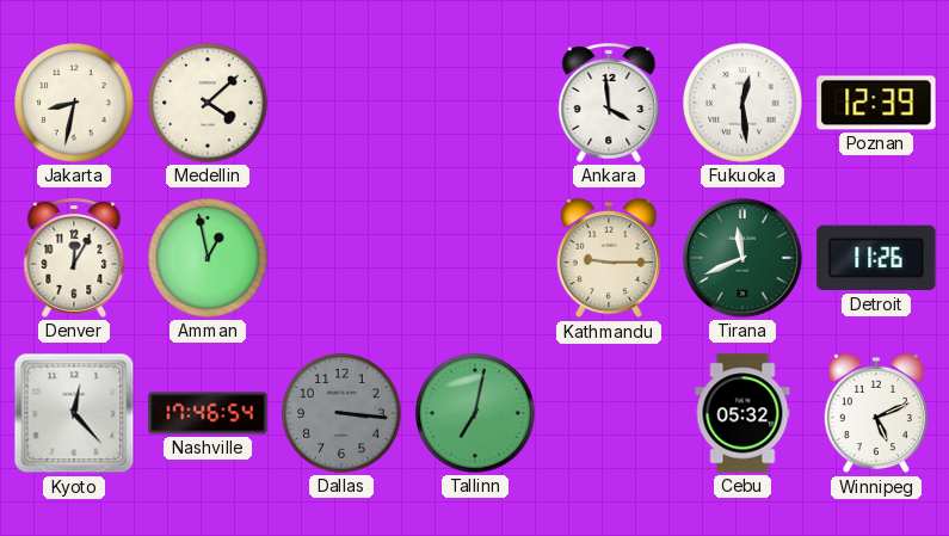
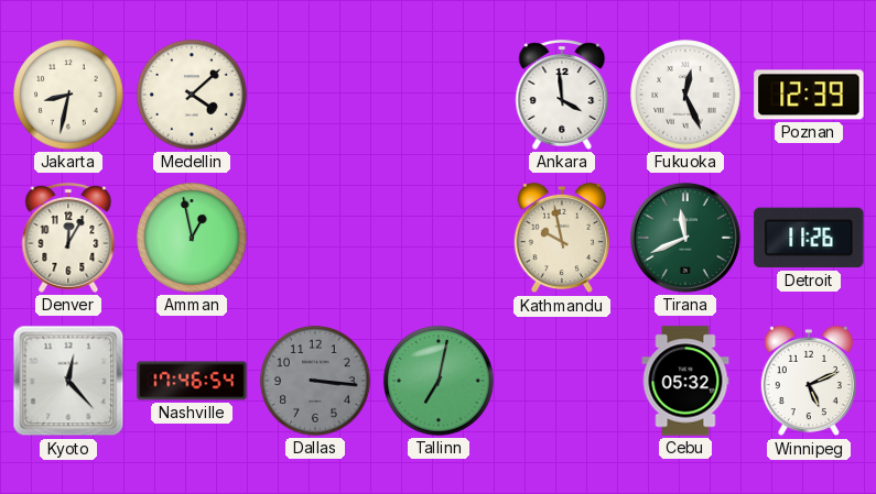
Fukuoka: 12:29 -> 12:26
Kathmandu: 9:15 -> 9:58
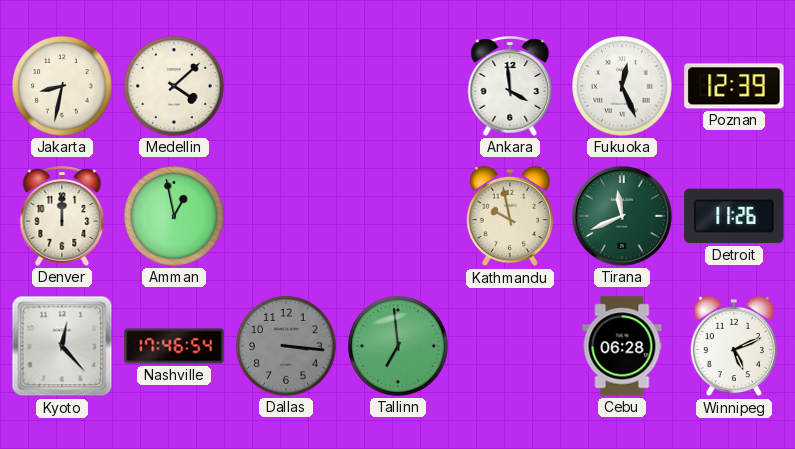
Denver: 12:05 -> 12:00
Tallinn: 7:02 -> 6:59
Cebu: 05:32 -> 06:28
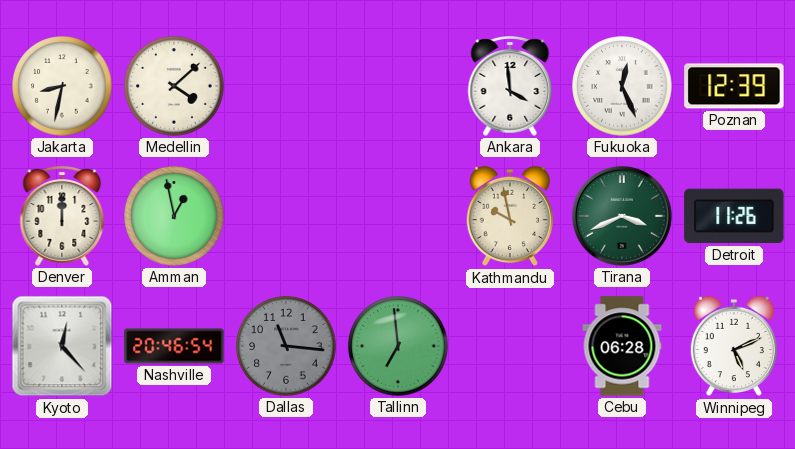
Tirana: 11:41 -> 3:41
Nashville: 17:46 -> 20:46
Dallas: 3:16 -> 11:16
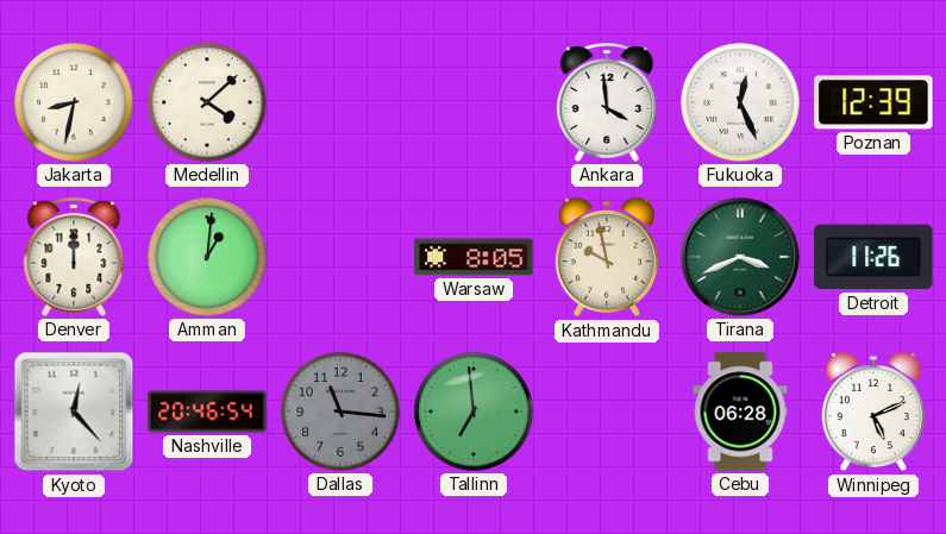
Amman: 12:58 -> 1:01
Warsaw: none -> 8:05
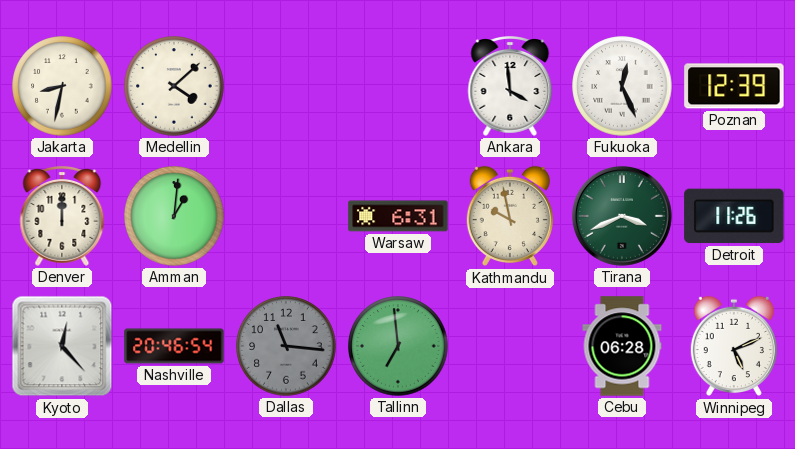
Warsaw: 8:05 -> 6:31
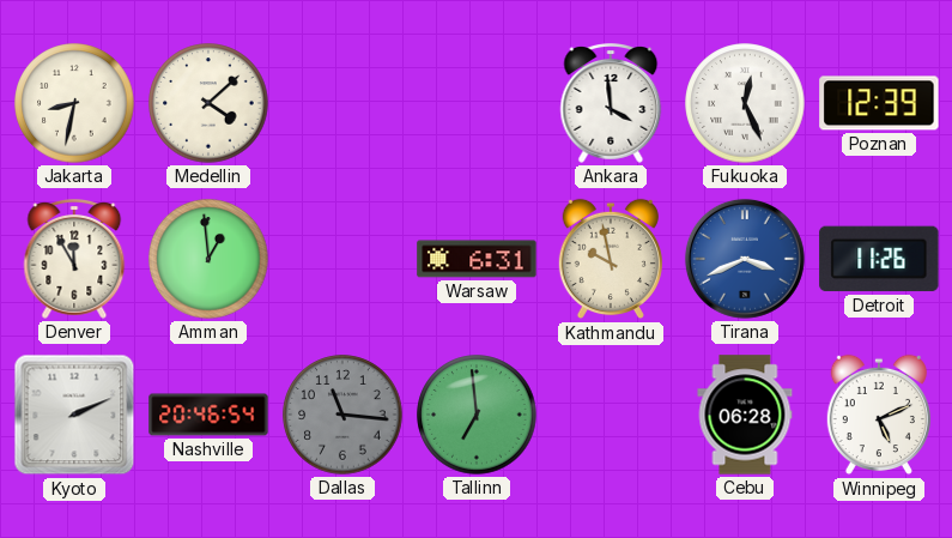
Denver: 12:00 -> 11:55
Amman: 1:01 -> 12:59
Tirana dial: green -> blue
Kyoto: 12:23 -> 2:11
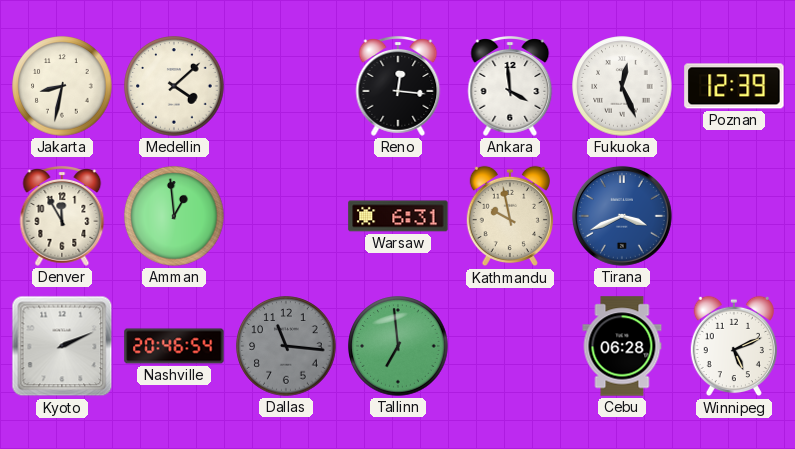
Reno: none -> 12:16
Detroit: 11:26 -> none
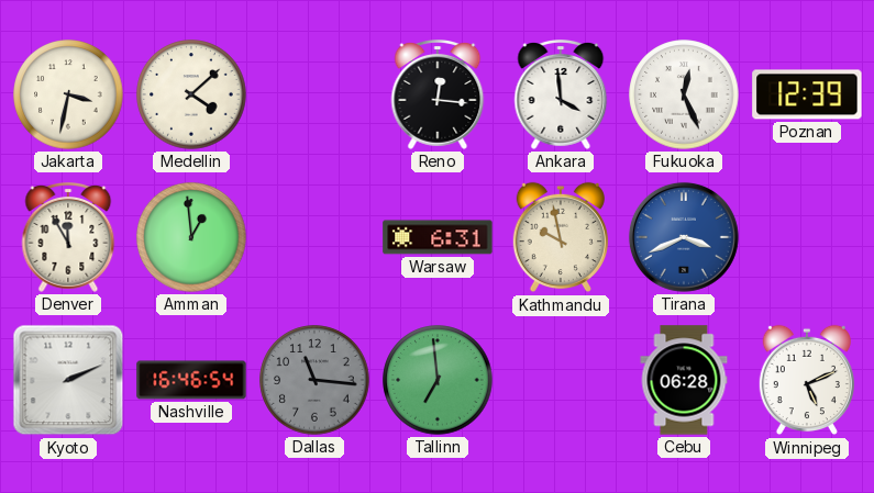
Jakarta: 8:32 -> 3:32
Nashville: 20:46 -> 16:46
